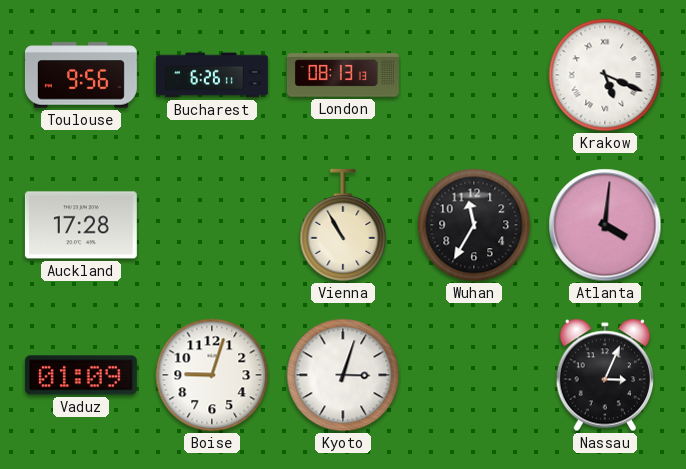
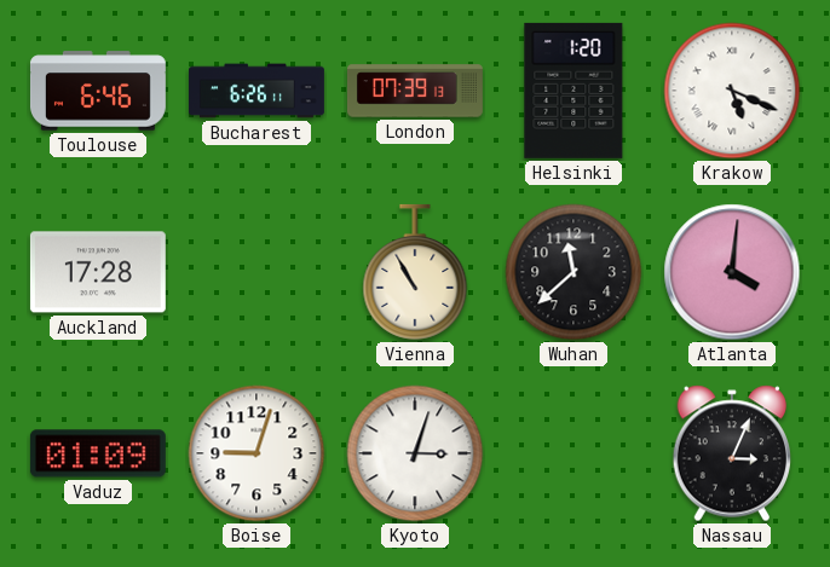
Toulouse: 9:56 -> 6:46
London: 08:13 -> 07:39
Helsinki: none -> 1:20
Wuhan: 11:35 -> 11:38
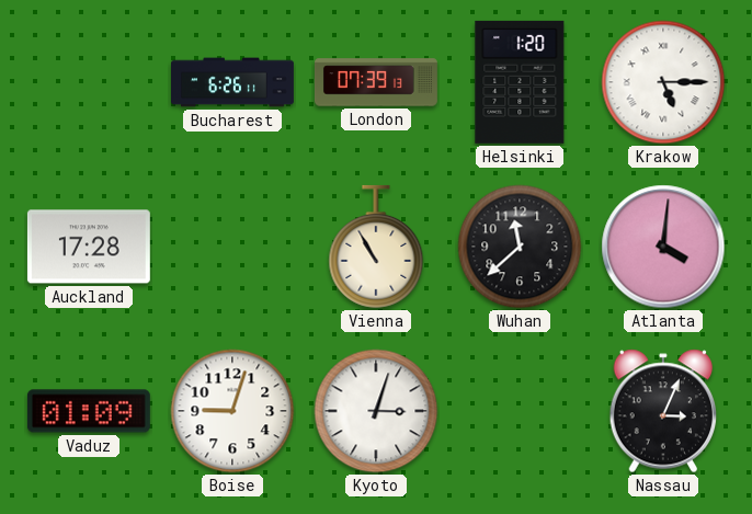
Toulouse: 6:46 -> none
Krakow: 5:19 -> 5:15
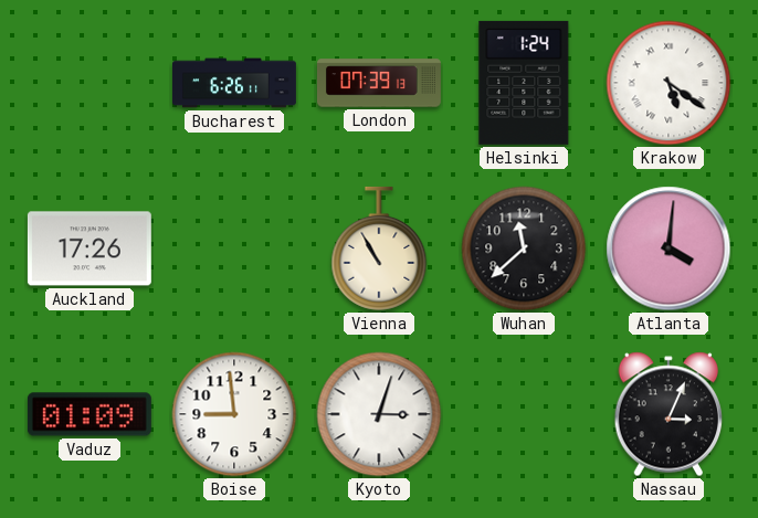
Helsinki: 1:20 -> 1:24
Krakow: 5:15 -> 5:21
Auckland: 17:28 -> 17:26
Boise: 9:03 -> 8:59
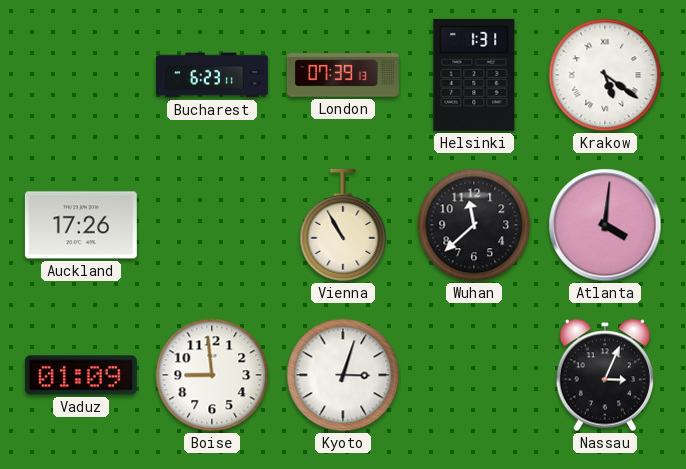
Bucharest: 6:26 -> 6:23
Helsinki: 1:24 -> 1:31
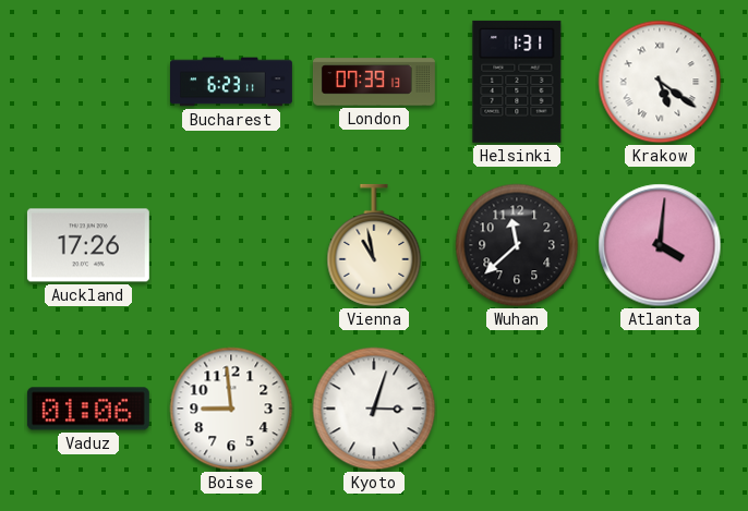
Vienna: 10:55 -> 10:58
Vaduz: 01:09 -> 01:06
Nassau: 3:04 -> none
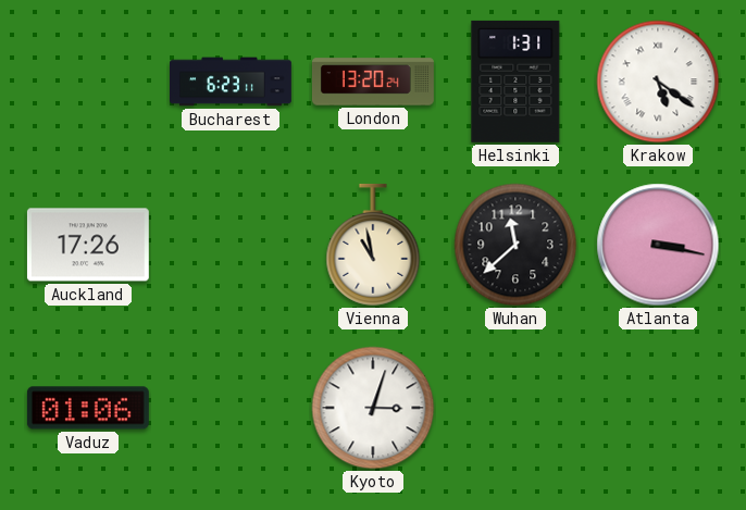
London: 07:39 -> 13:20
Atlanta: 4:01 -> 3:17
Boise: 8:59 -> none
